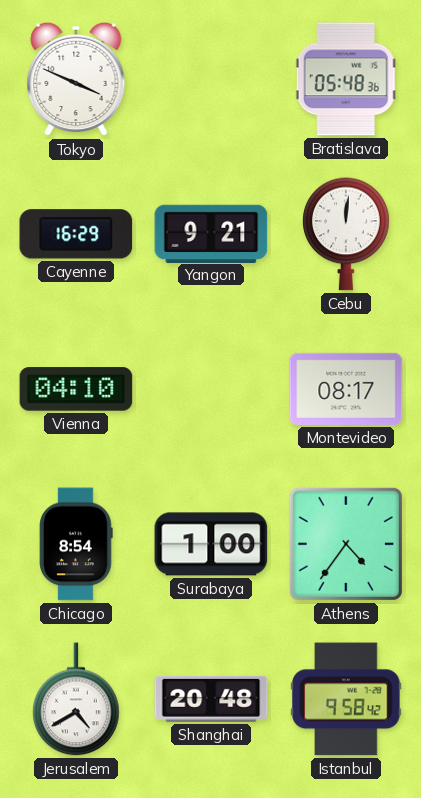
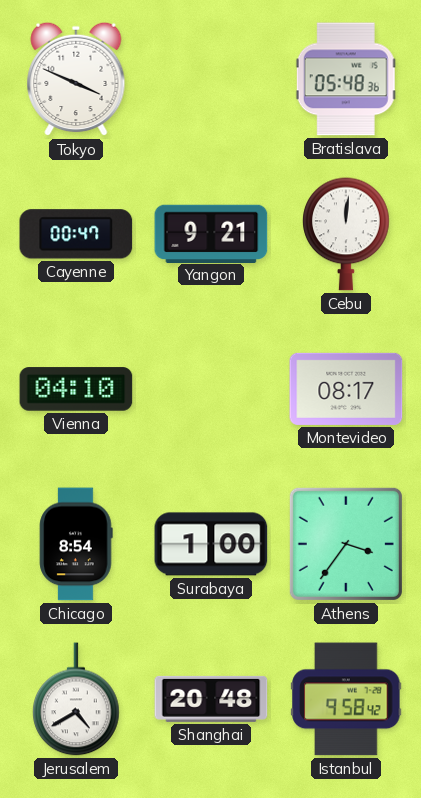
Cayenne: 16:29 -> 00:47
Athens: 4:36 -> 3:36
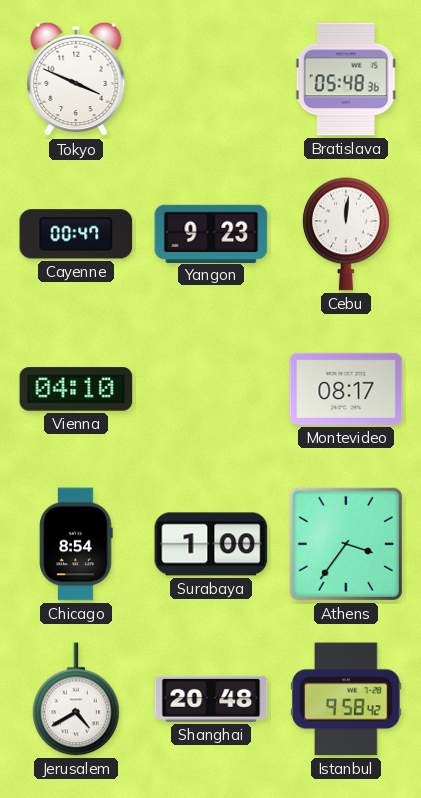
Yangon: 9:21 -> 9:23
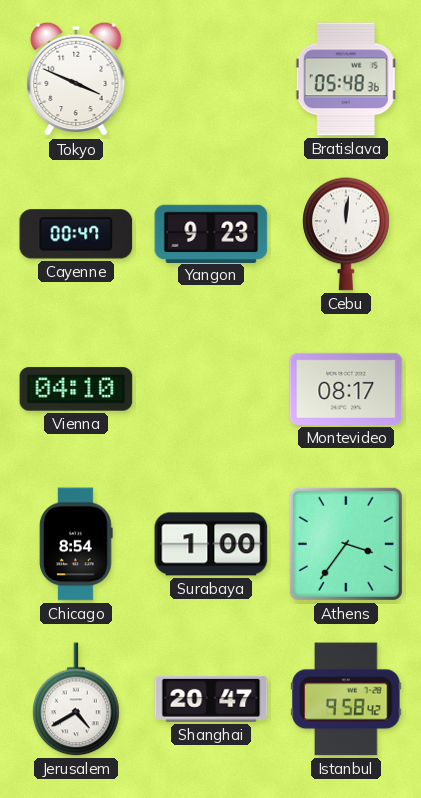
Shanghai: 20:48 -> 20:47
